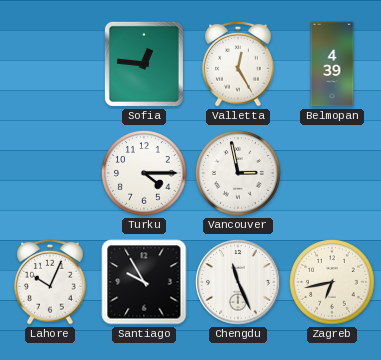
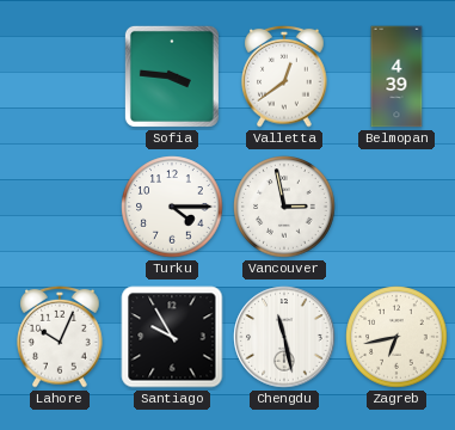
Sofia: 12:46 -> 3:46
Valletta: 12:25 -> 12:39
Chengdu: 11:26 -> 11:28
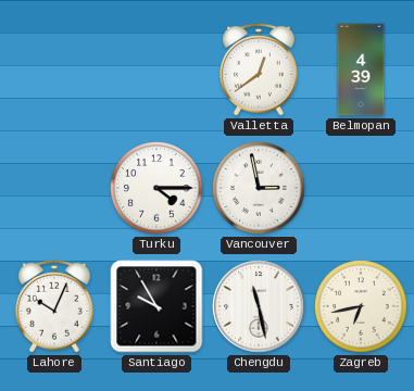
Sofia: 3:46 -> none
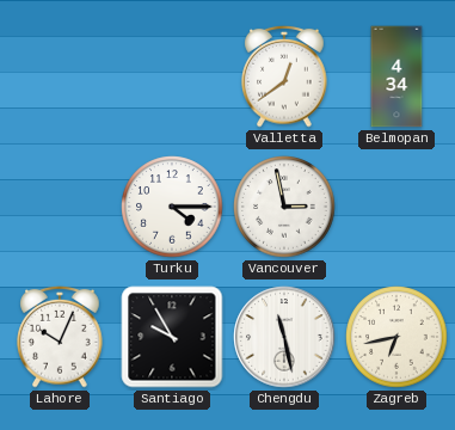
Belmopan: 4:39 -> 4:34
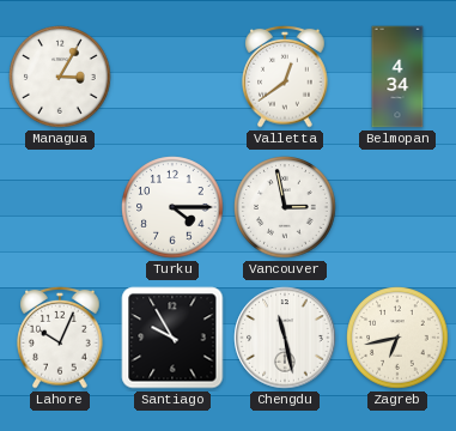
Managua: none -> 3:05
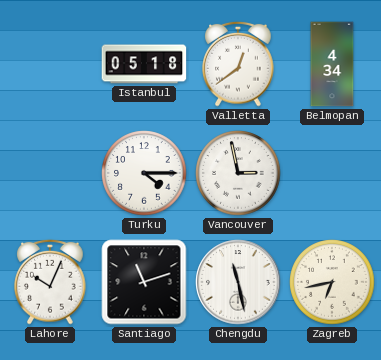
Managua: 3:05 -> none
Istanbul: none -> 05:18
Santiago: 9:55 -> 11:12
